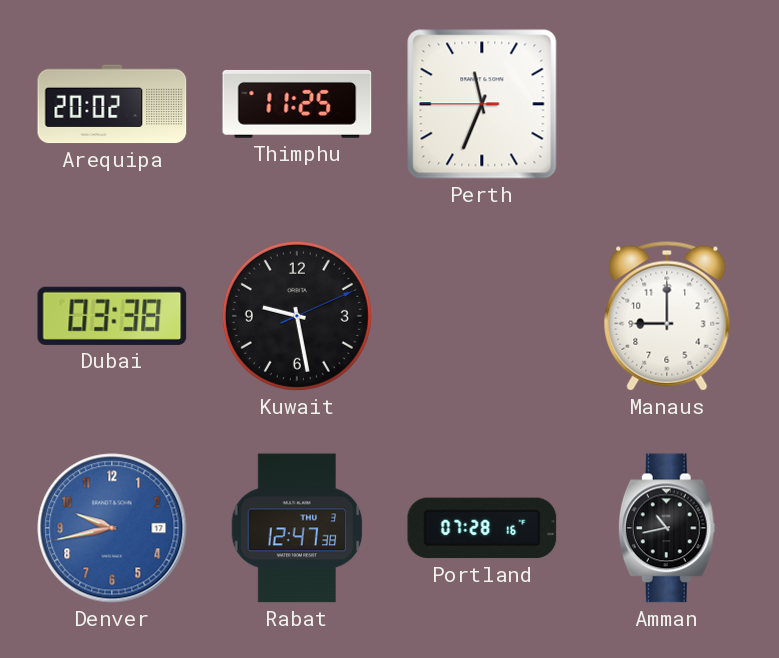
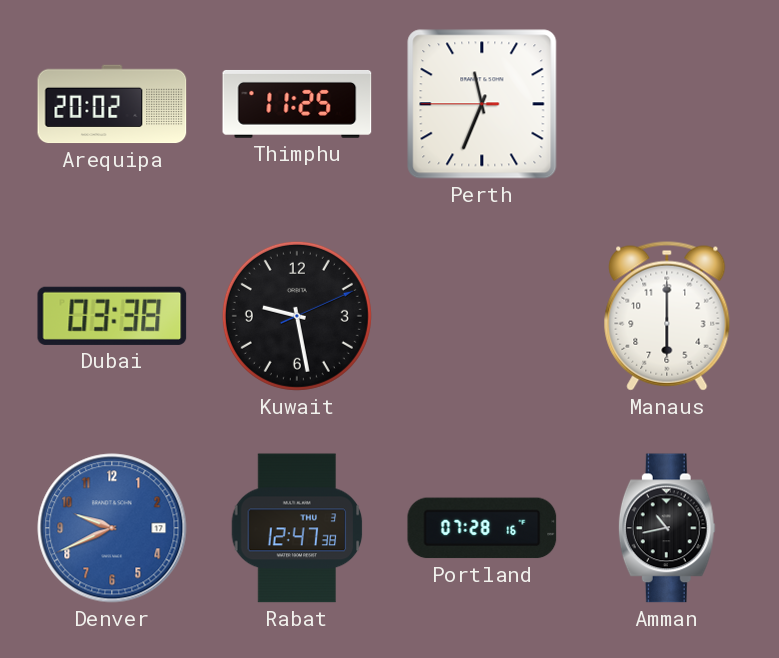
Manaus: 9:00 -> 6:00
Denver: 9:43 -> 9:41
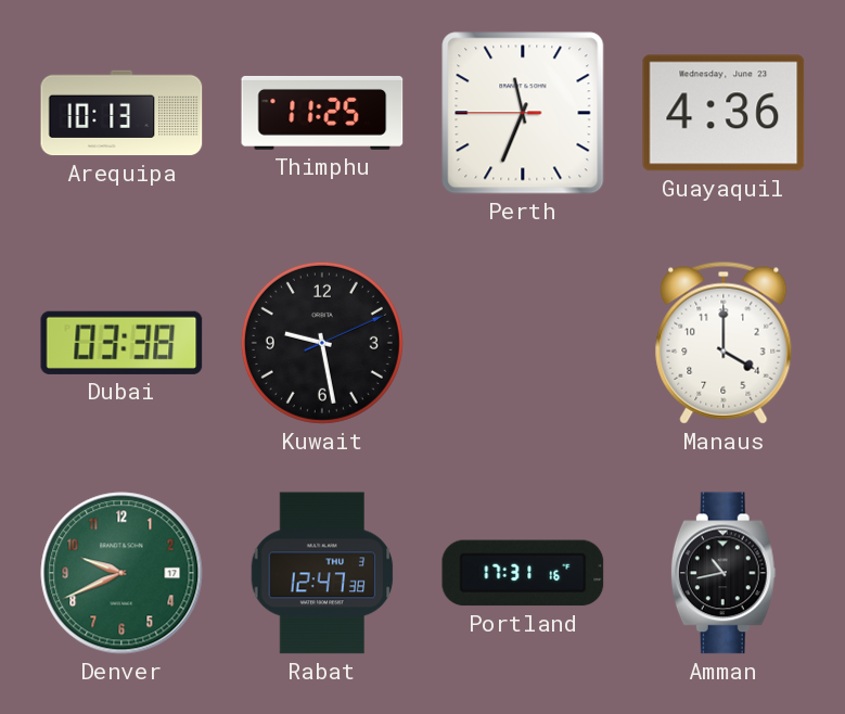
Arequipa: 20:02 -> 10:13
Guayaquil: none -> 4:36
Manaus: 6:00 -> 4:00
Denver dial: blue -> green
Portland: 07:28 -> 17:31
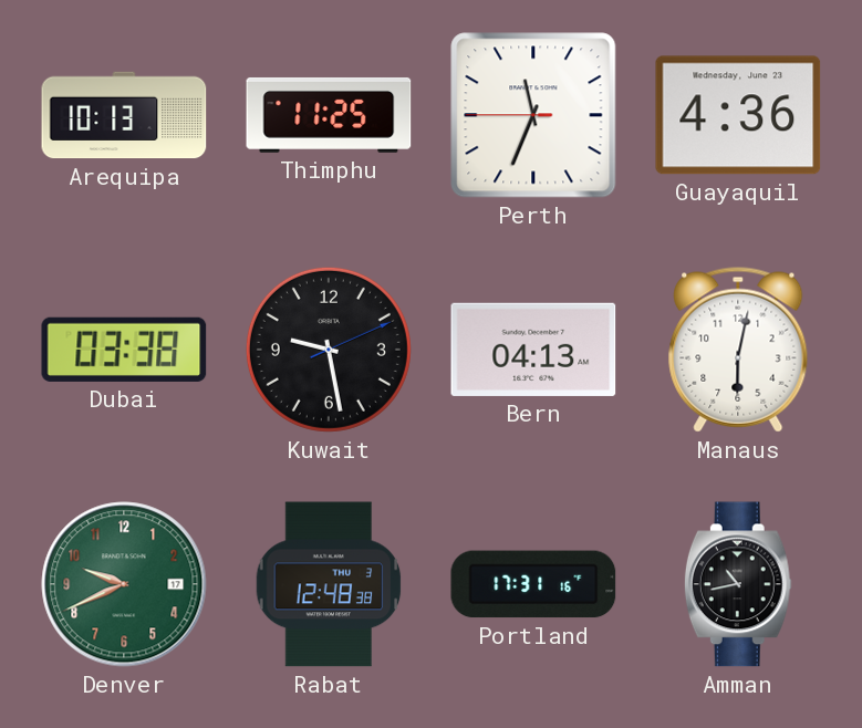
Bern: none -> 04:13
Manaus: 4:00 -> 6:02
Rabat: 12:47 -> 12:48
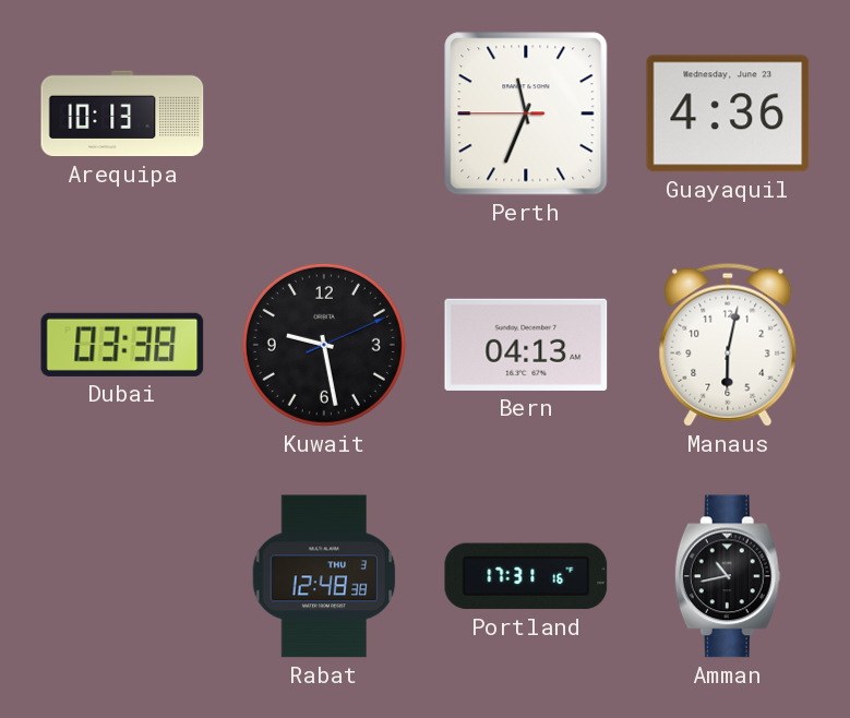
Thimphu: 11:25 -> none
Denver: 9:41 -> none
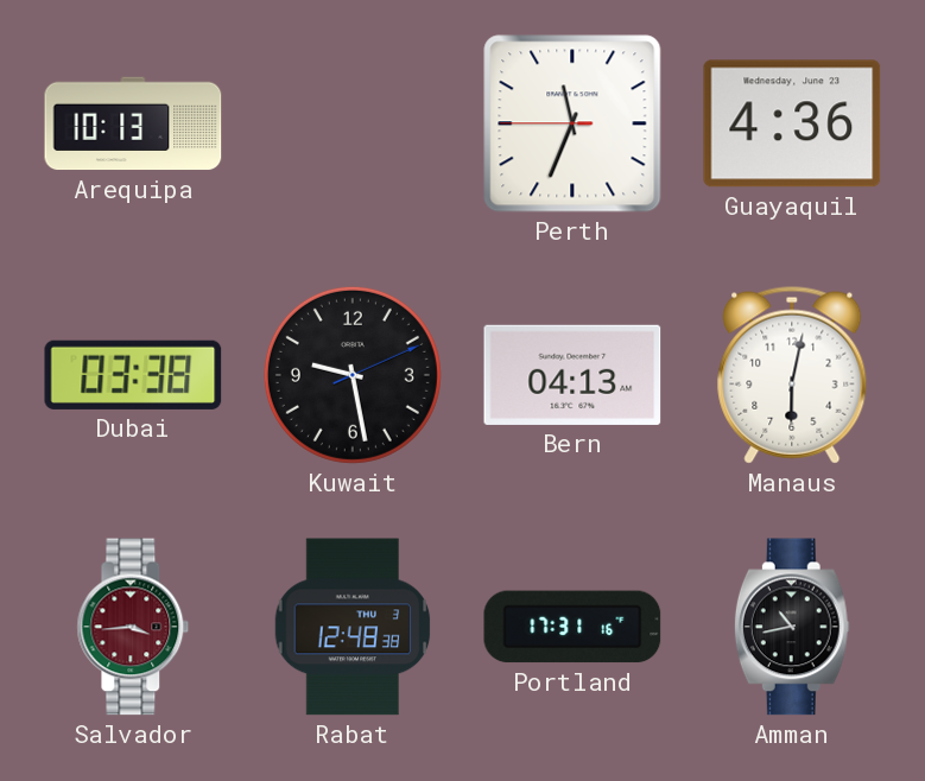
Salvador: none -> 3:44
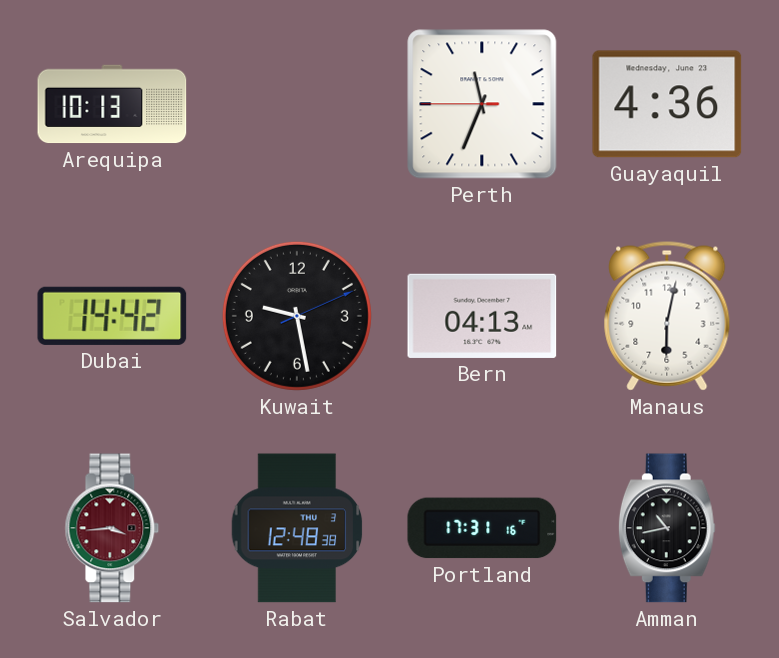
Dubai: 03:38 -> 14:42
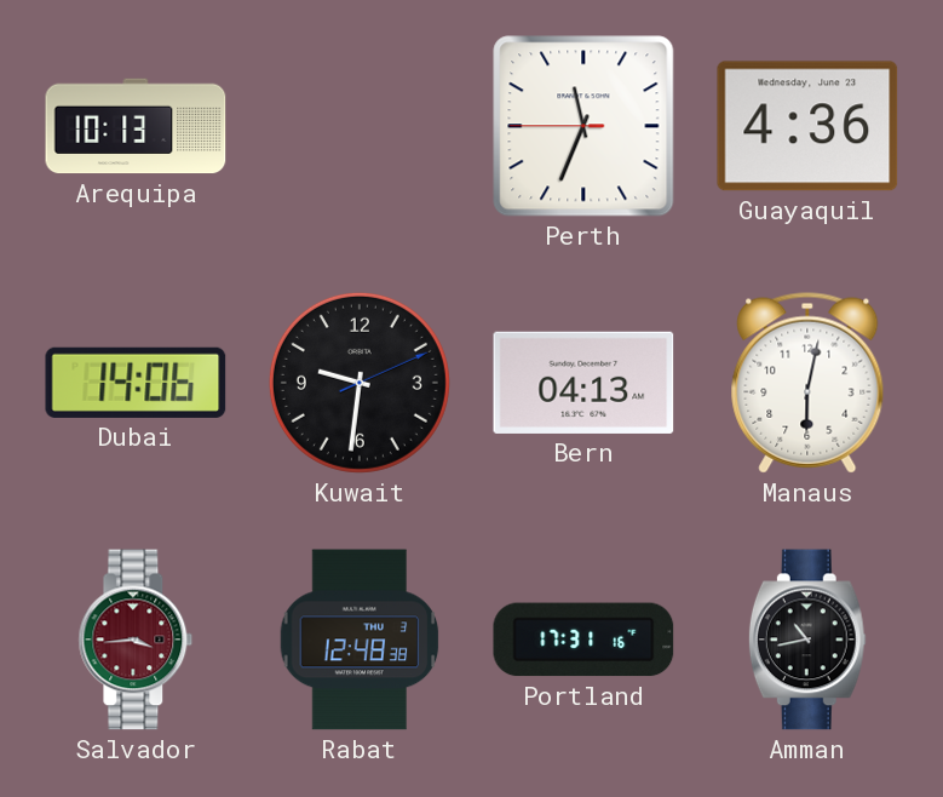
Dubai: 14:42 -> 14:06
Kuwait: 9:28 -> 9:31
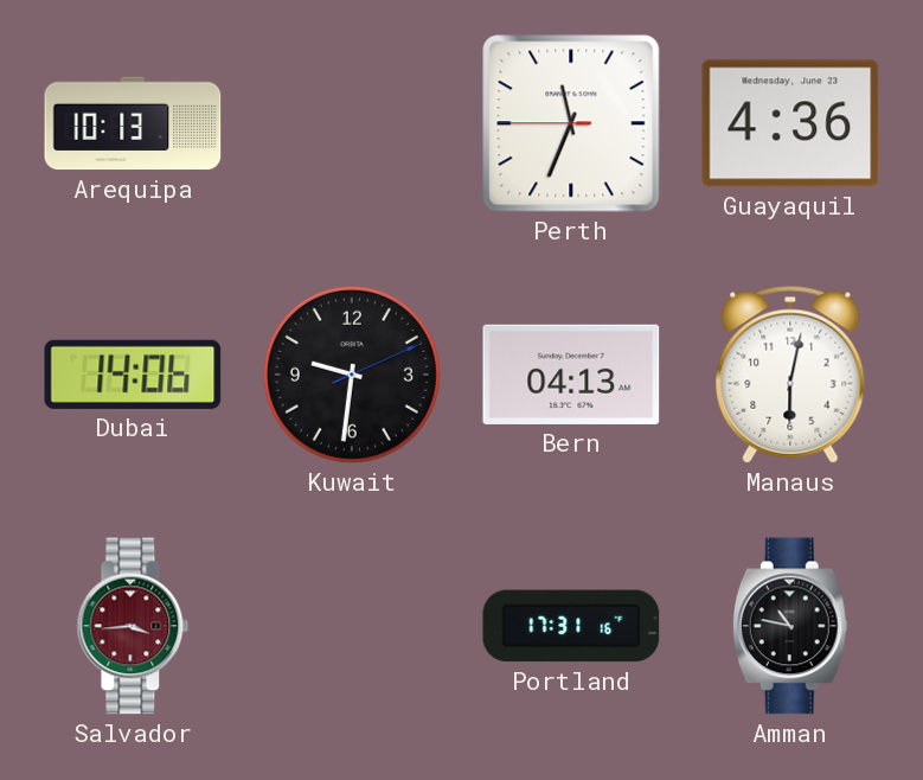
Rabat: 12:48 -> none
Amman: 10:43 -> 10:47
